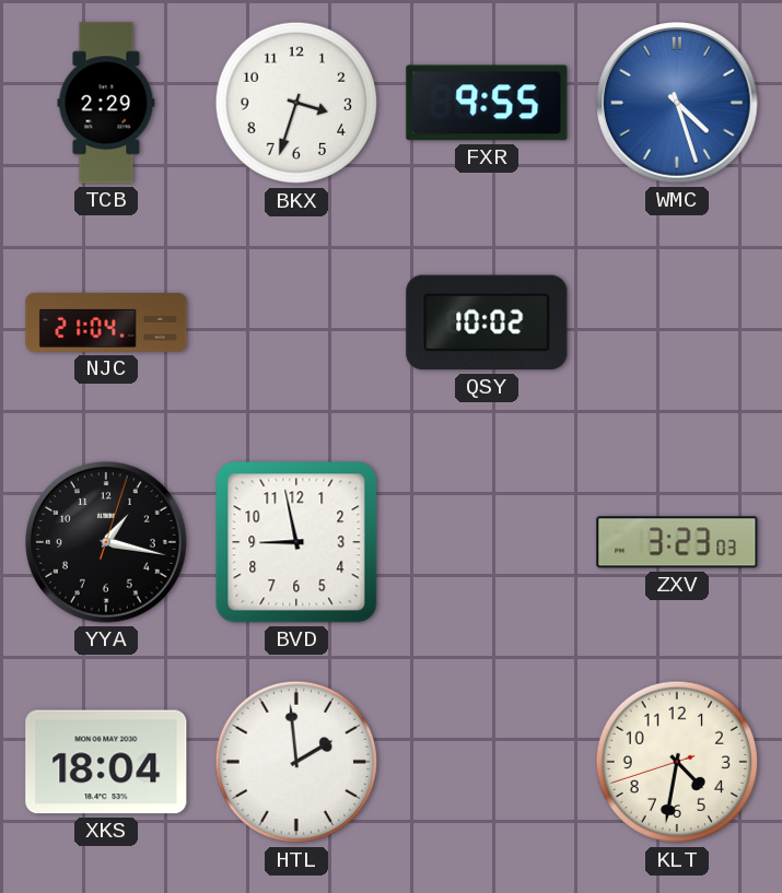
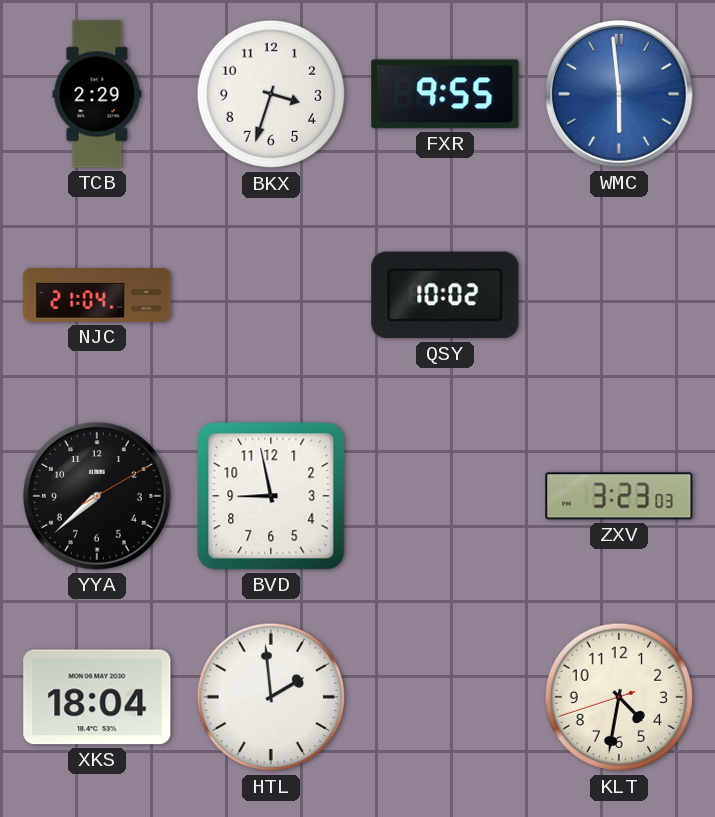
WMC: 4:27 -> 5:59
YYA: 1:17 -> 7:38
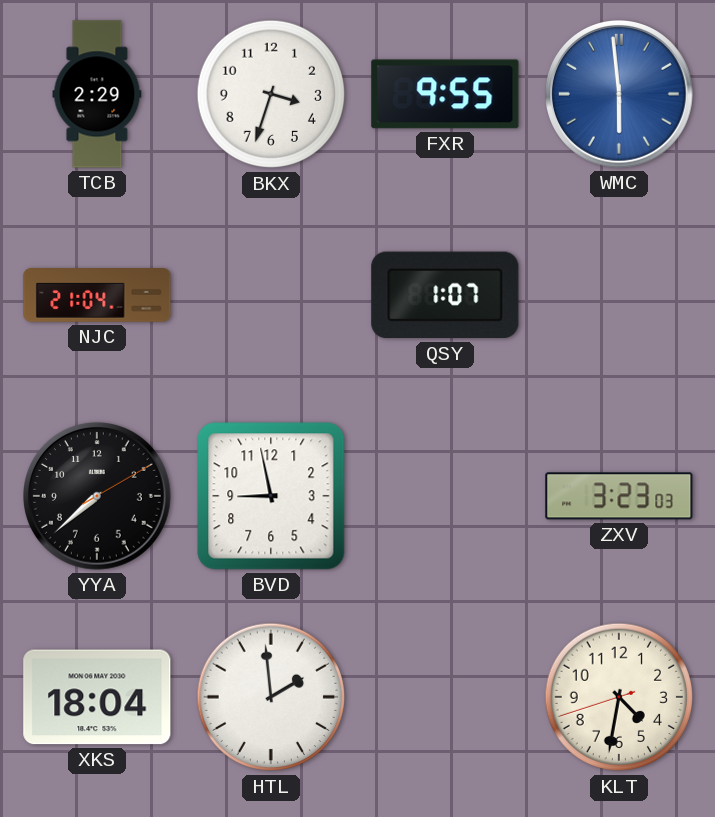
QSY: 10:02 -> 1:07
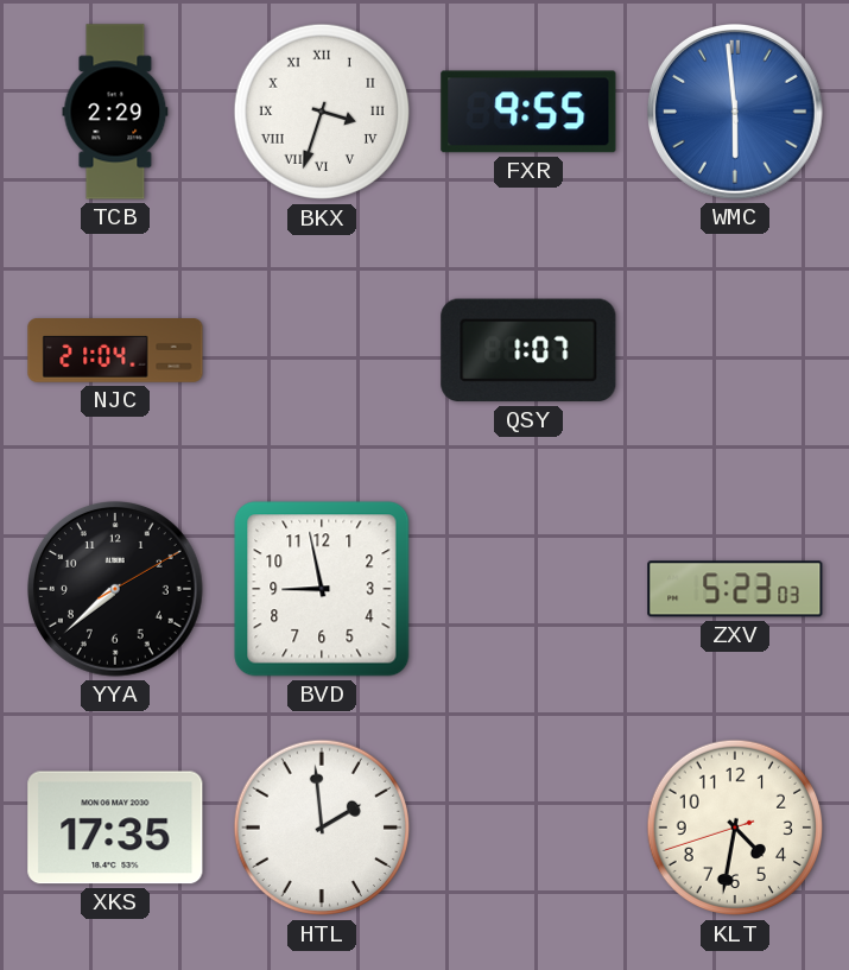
BKX numerals: Arabic -> Roman
ZXV: 3:23 -> 5:23
XKS: 18:04 -> 17:35
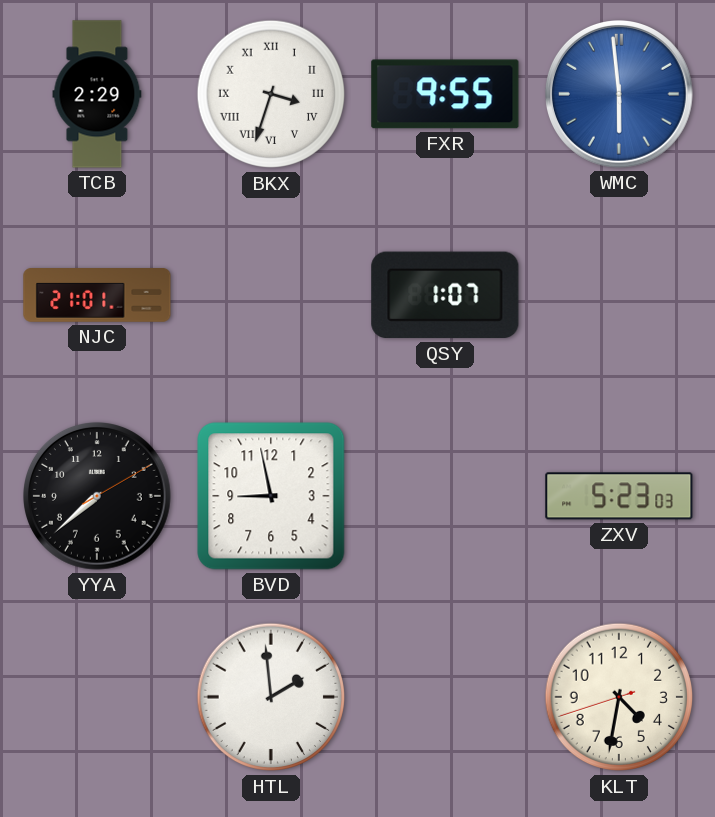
NJC: 21:04 -> 21:01
XKS: 17:35 -> none
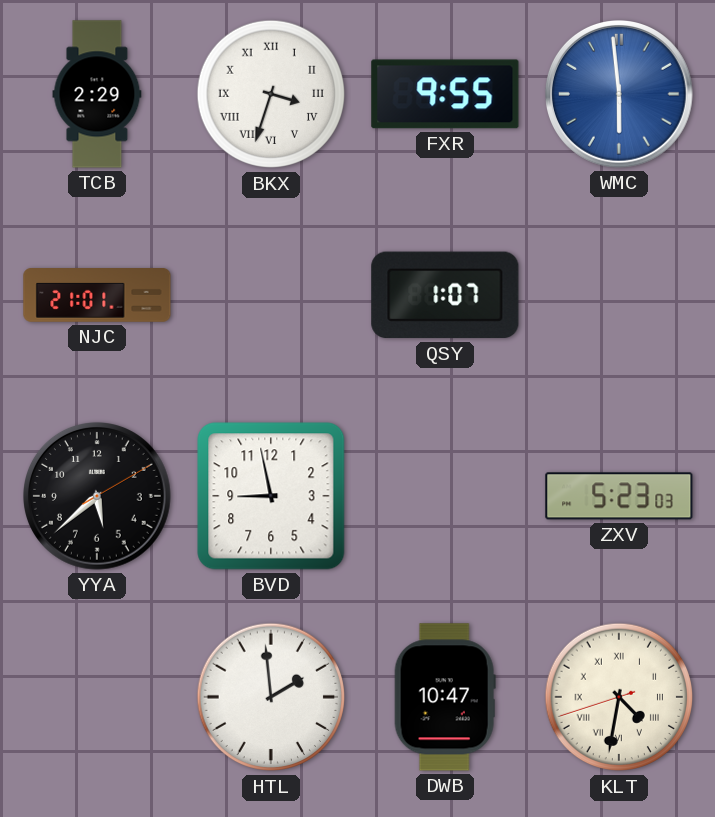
YYA: 7:38 -> 5:38
DWB: none -> 10:47
KLT numerals: Arabic -> Roman
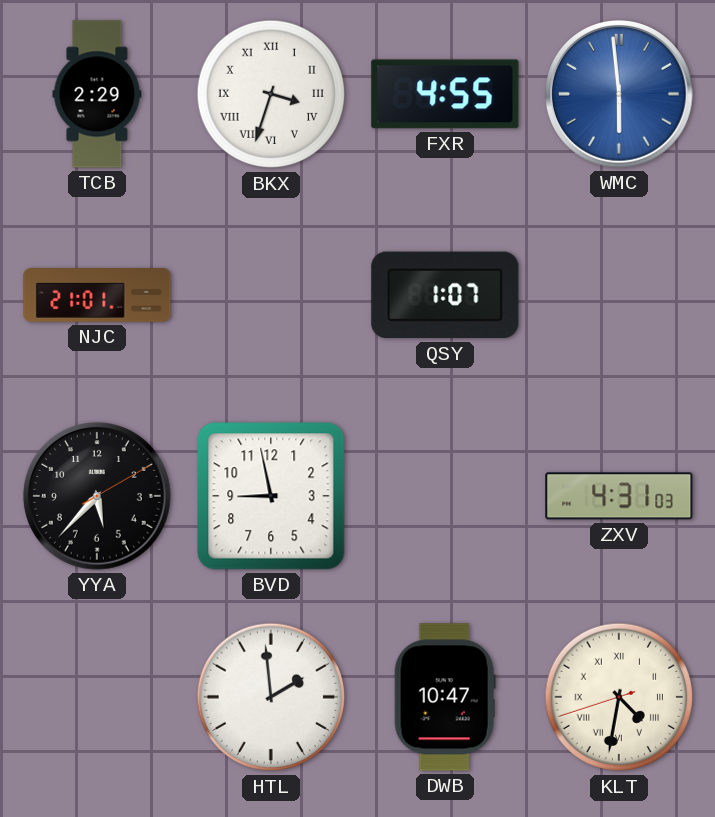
FXR: 9:55 -> 4:55
YYA: 5:38 -> 5:37
ZXV: 5:23 -> 4:31
